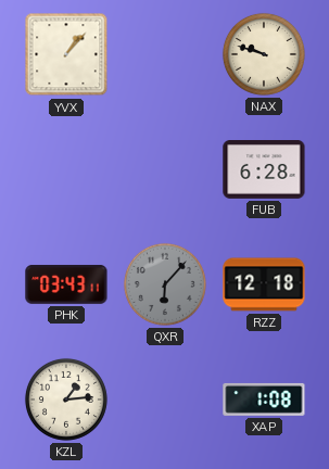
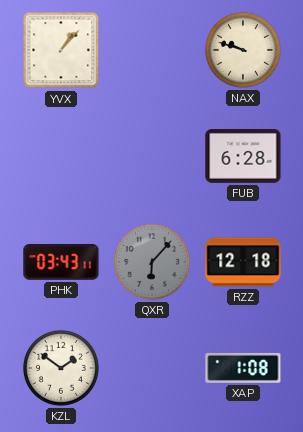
KZL: 1:14 -> 1:51
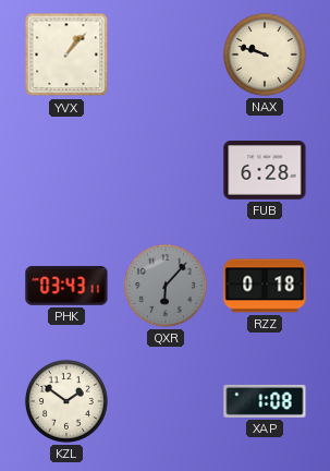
RZZ: 12:18 -> 0:18
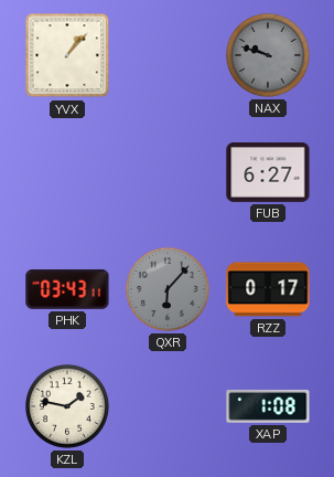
NAX dial: cream -> grey
FUB: 6:28 -> 6:27
RZZ: 0:18 -> 0:17
KZL: 1:51 -> 1:47
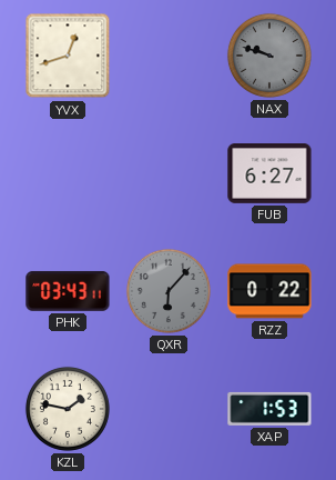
YVX: 1:07 -> 12:42
RZZ: 0:17 -> 0:22
XAP: 1:08 -> 1:53
